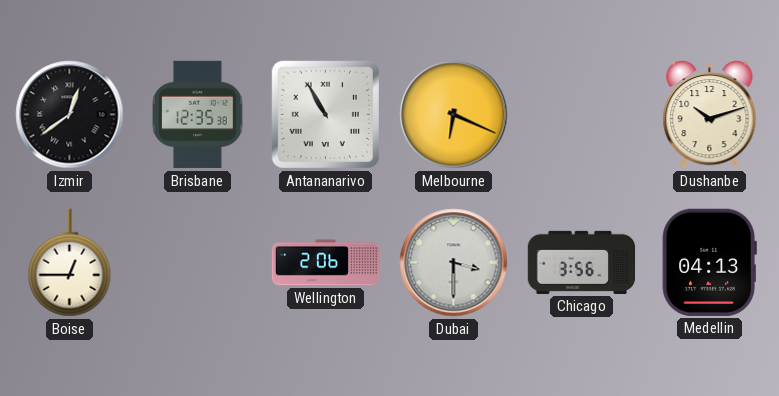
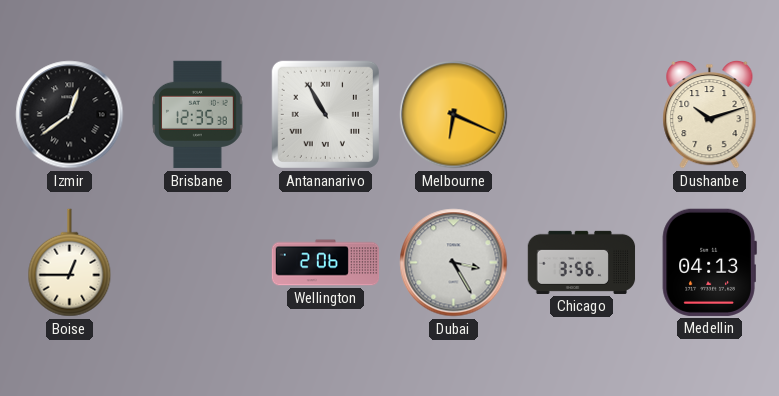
Dubai: 3:30 -> 3:25
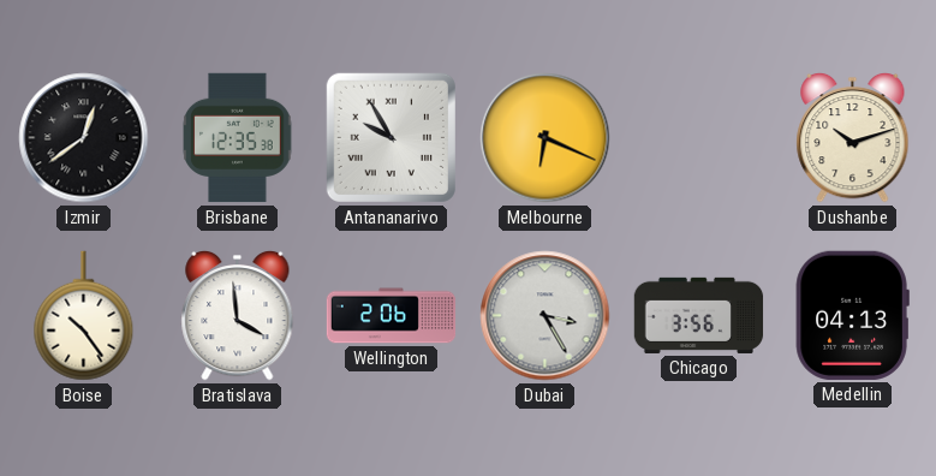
Antananarivo: 10:55 -> 9:55
Boise: 12:45 -> 10:24
Bratislava: none -> 3:59
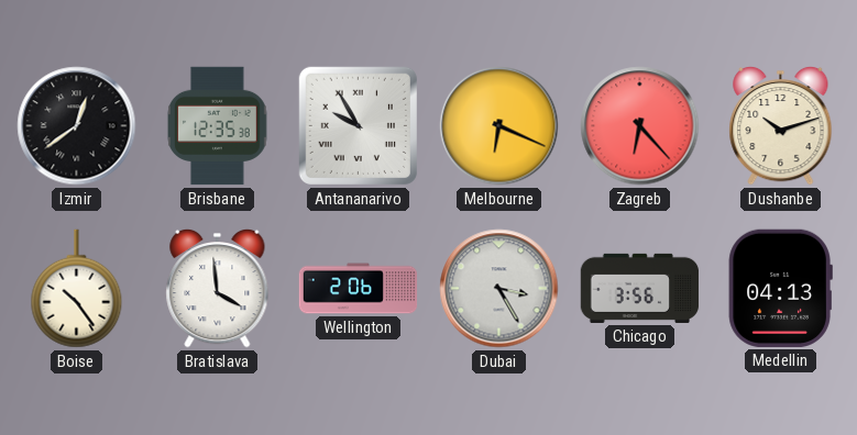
Zagreb: none -> 6:23
